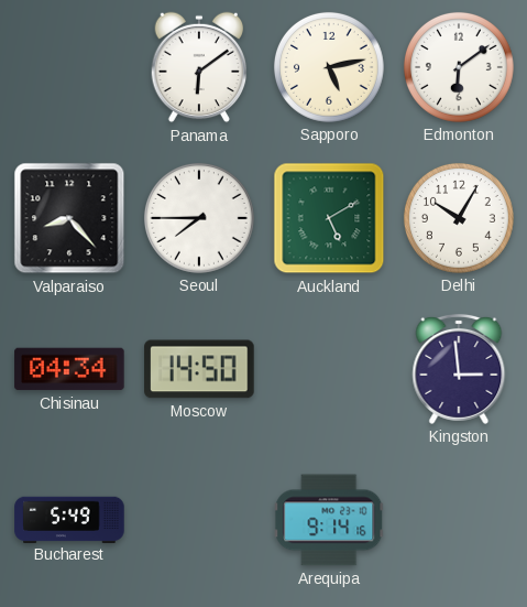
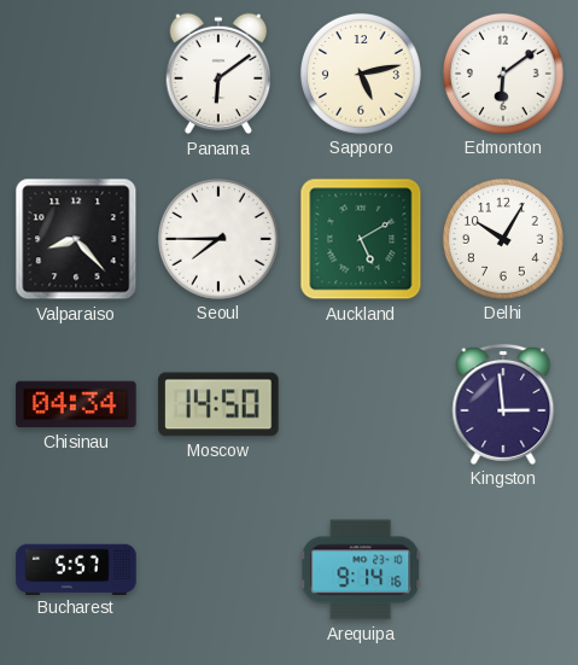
Bucharest: 5:49 -> 5:57
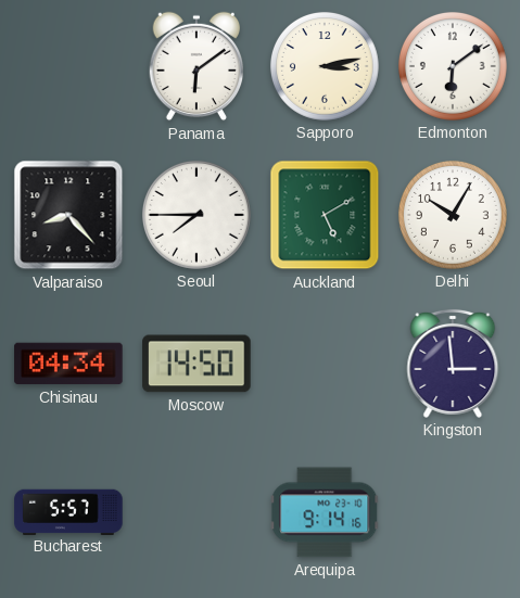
Sapporo: 5:13 -> 3:13
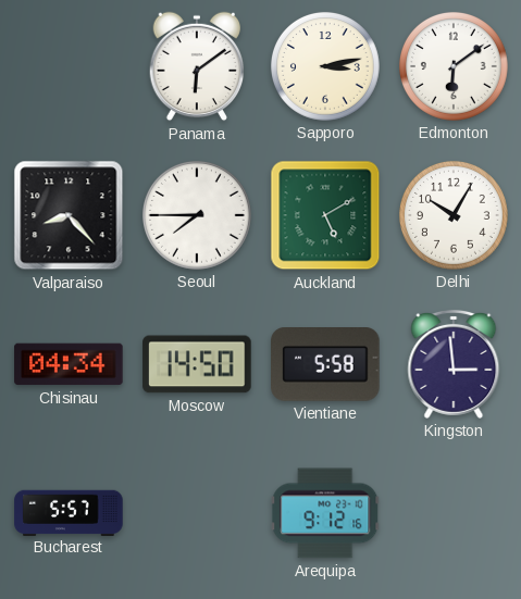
Vientiane: none -> 5:58
Arequipa: 9:14 -> 9:12
